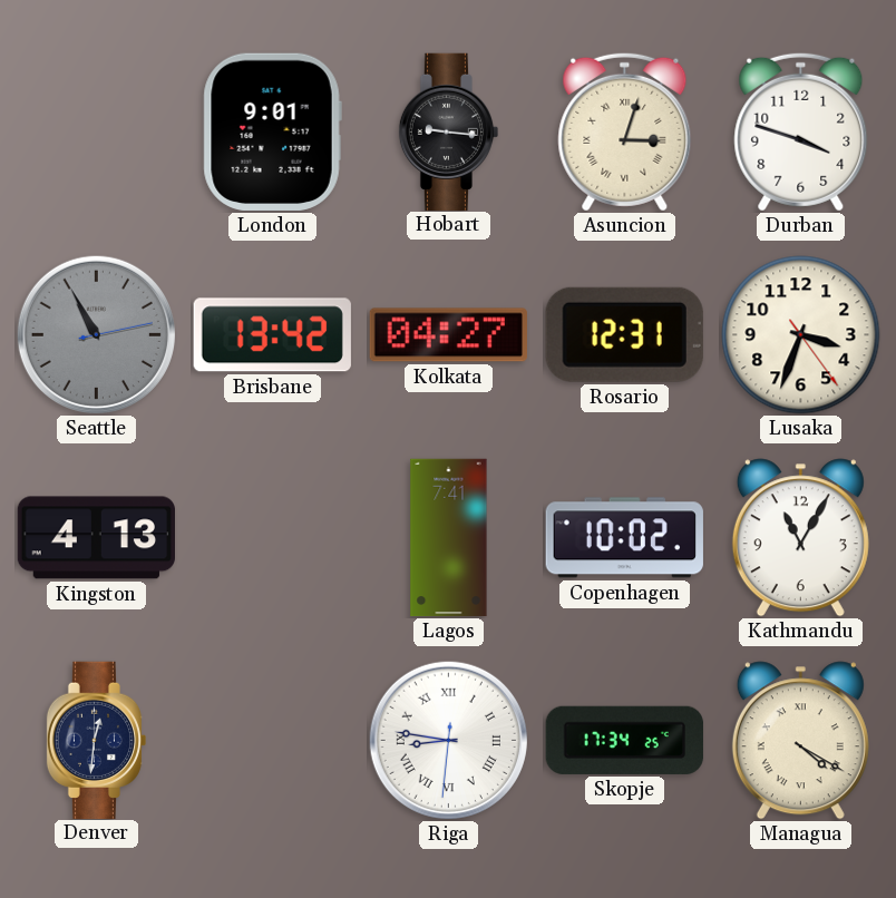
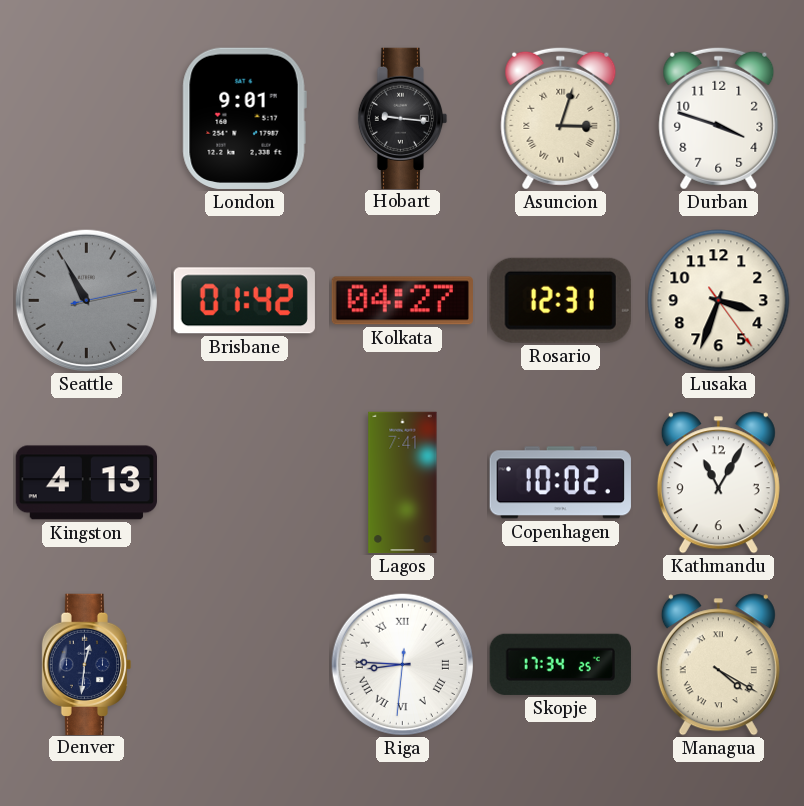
Brisbane: 13:42 -> 01:42
Riga: 8:46 -> 8:45
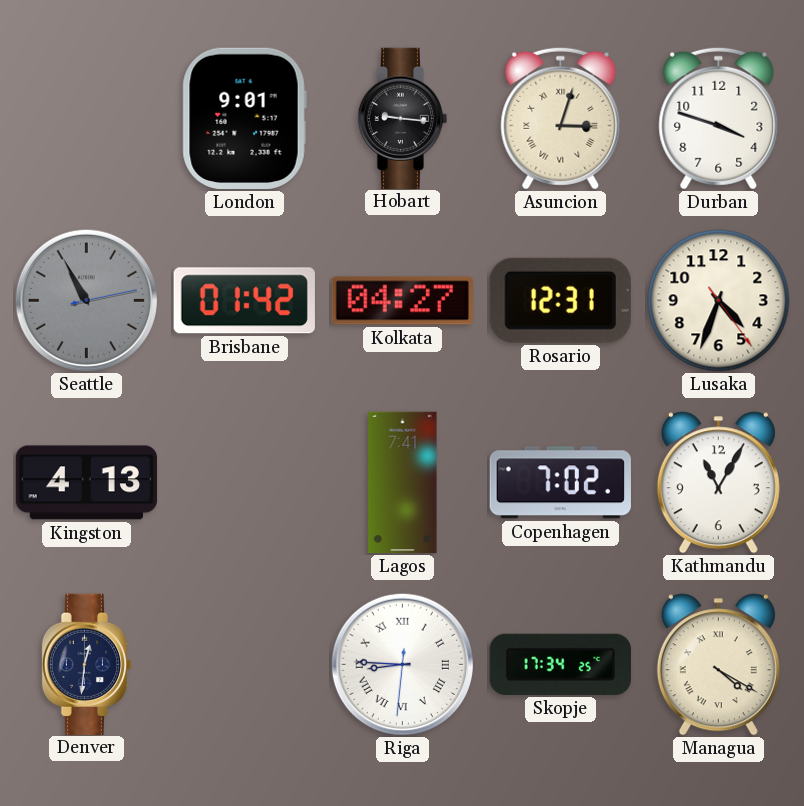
Lusaka: 3:33 -> 4:33
Copenhagen: 10:02 -> 7:02
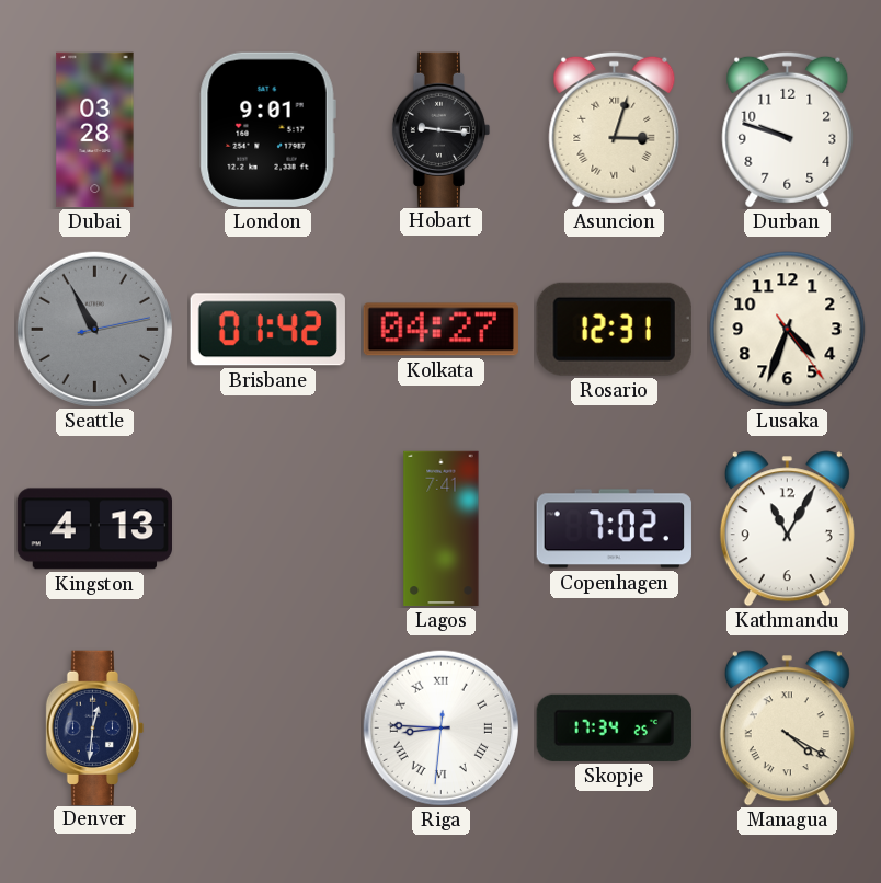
Dubai: none -> 03:28
Durban: 3:48 -> 9:48
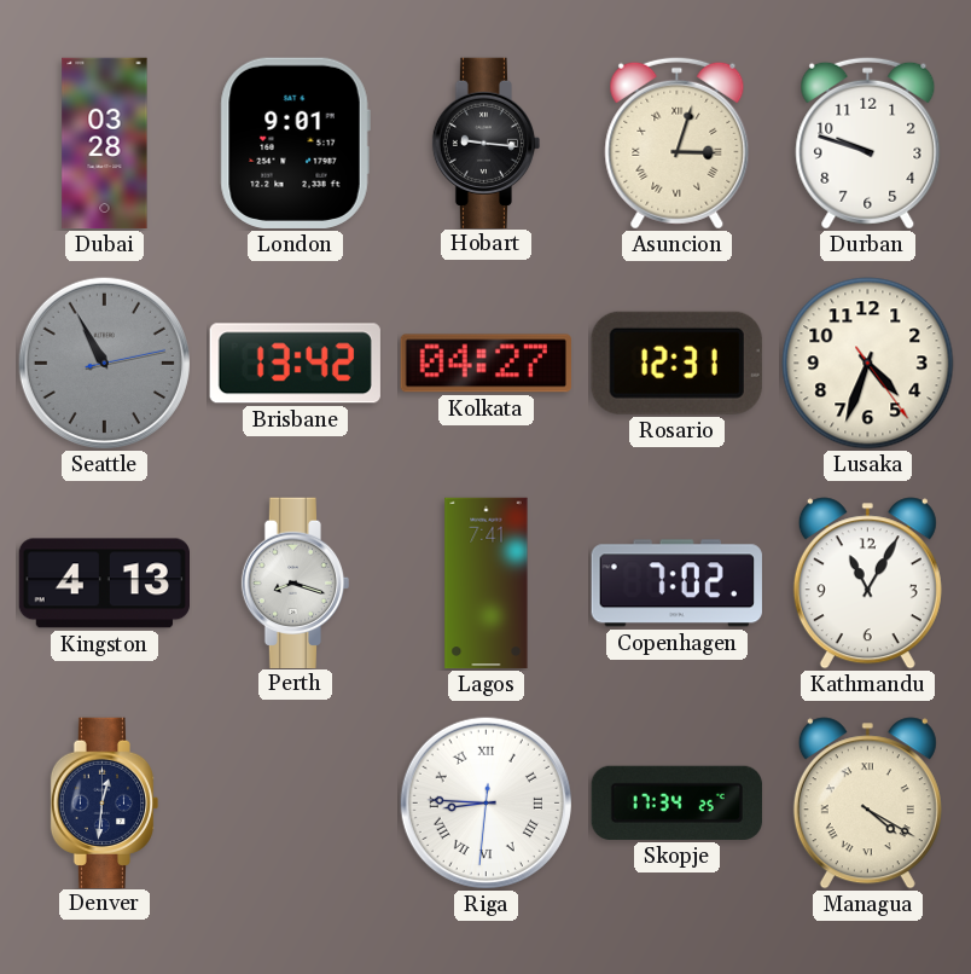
Brisbane: 01:42 -> 13:42
Perth: none -> 8:18
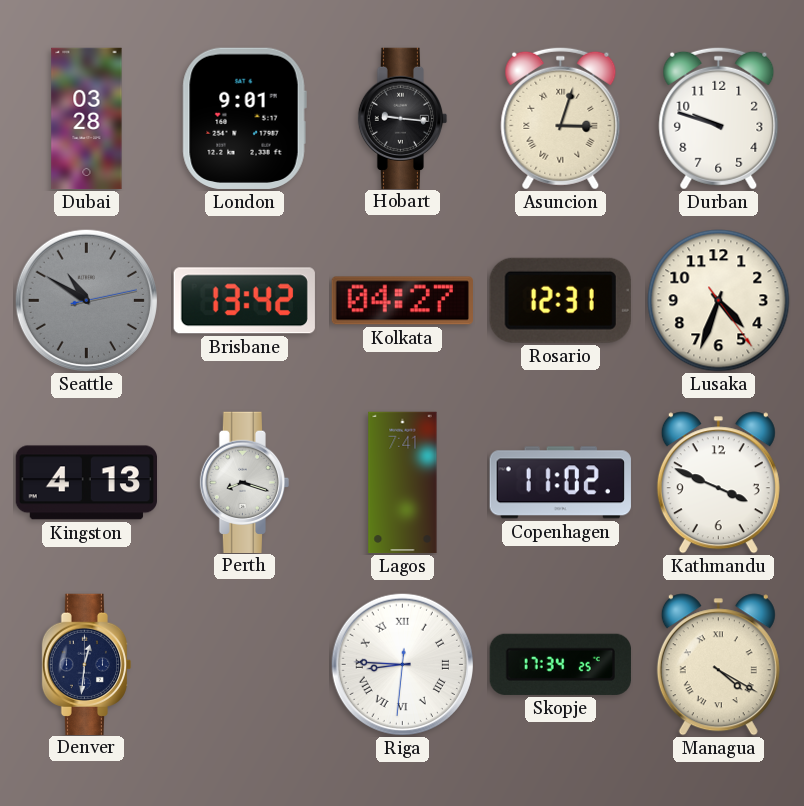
Seattle: 10:55 -> 10:50
Copenhagen: 7:02 -> 11:02
Kathmandu: 11:05 -> 3:49
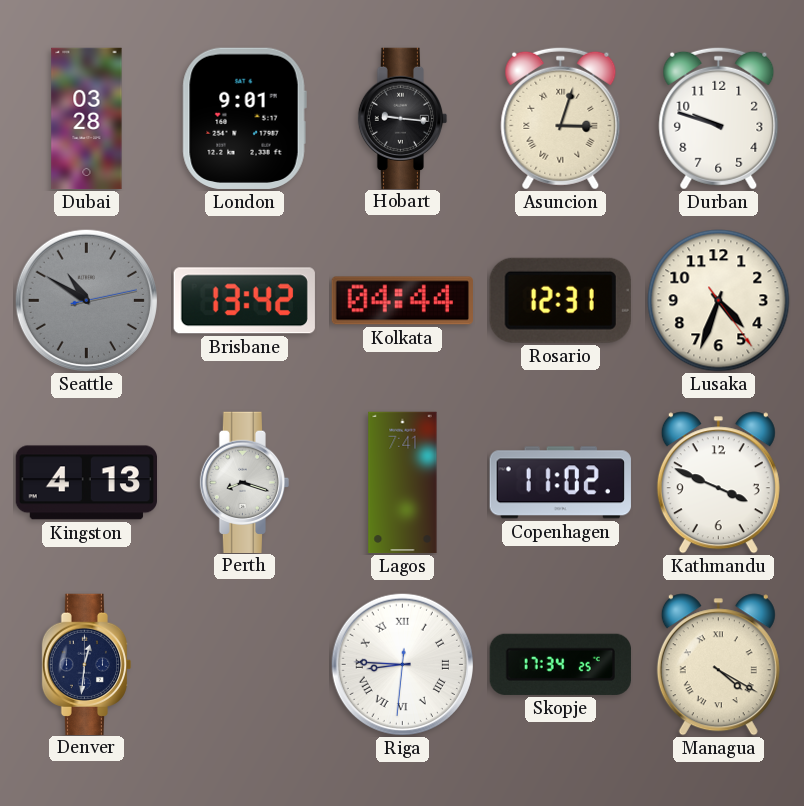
Kolkata: 04:27 -> 04:44
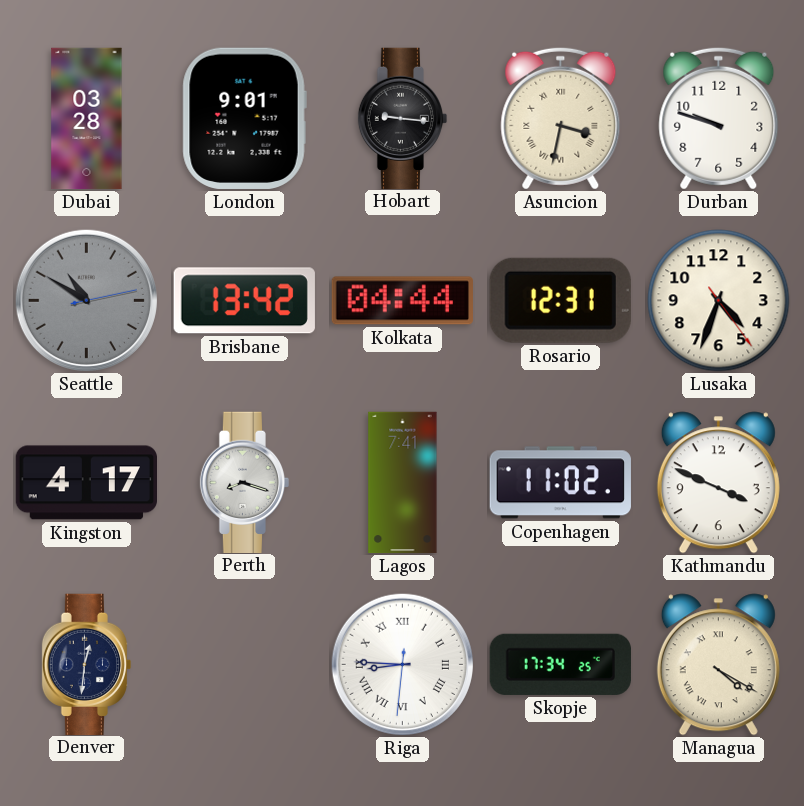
Asuncion: 3:03 -> 3:32
Kingston: 4:13 -> 4:17
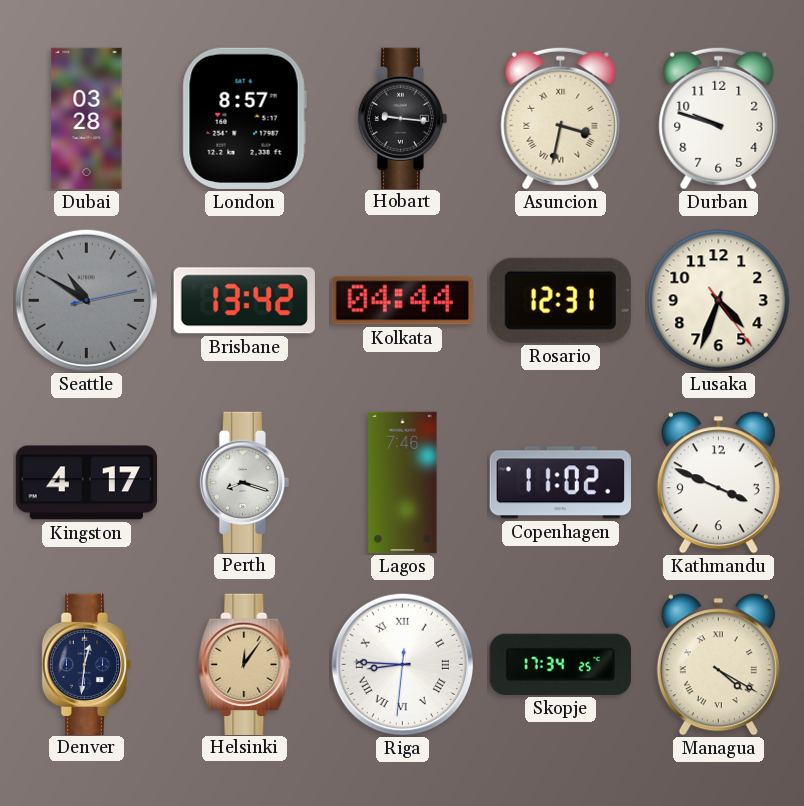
London: 9:01 -> 8:57
Lagos: 7:41 -> 7:46
Helsinki: none -> 12:06
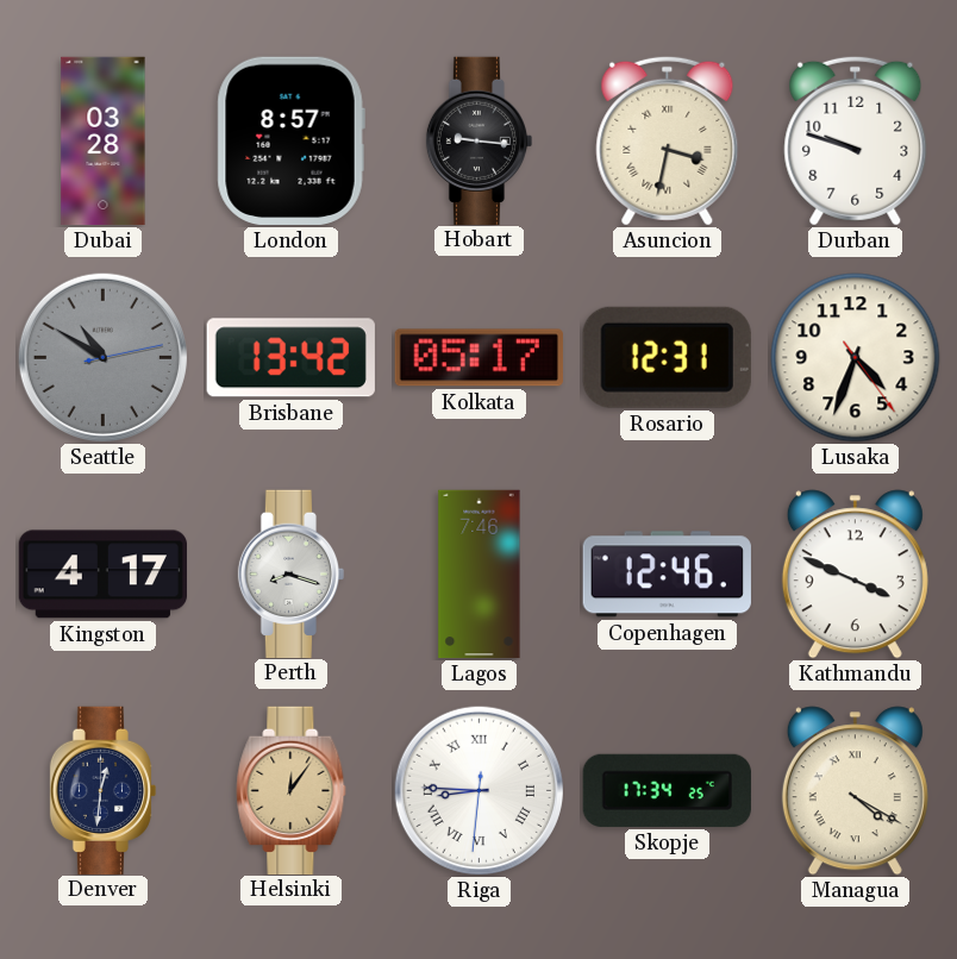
Kolkata: 04:44 -> 05:17
Copenhagen: 11:02 -> 12:46
